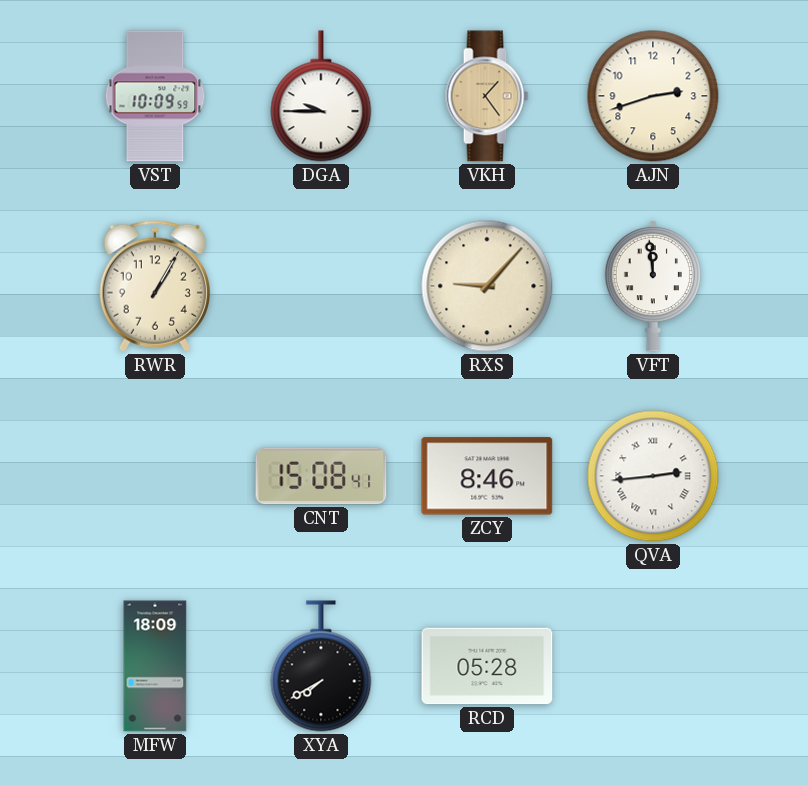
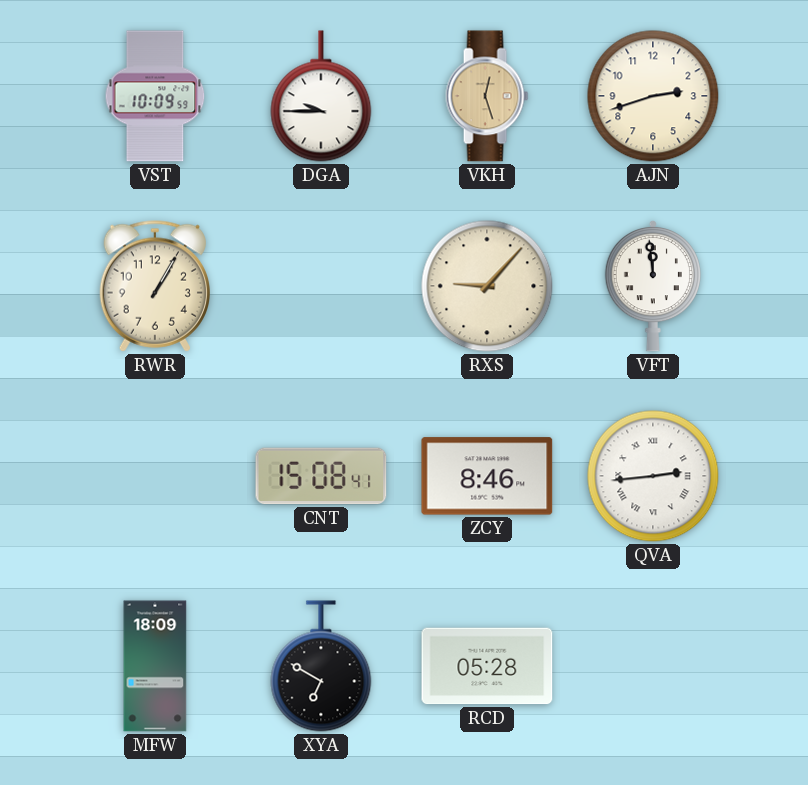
VKH: 1:24 -> 12:27
XYA: 7:40 -> 6:50
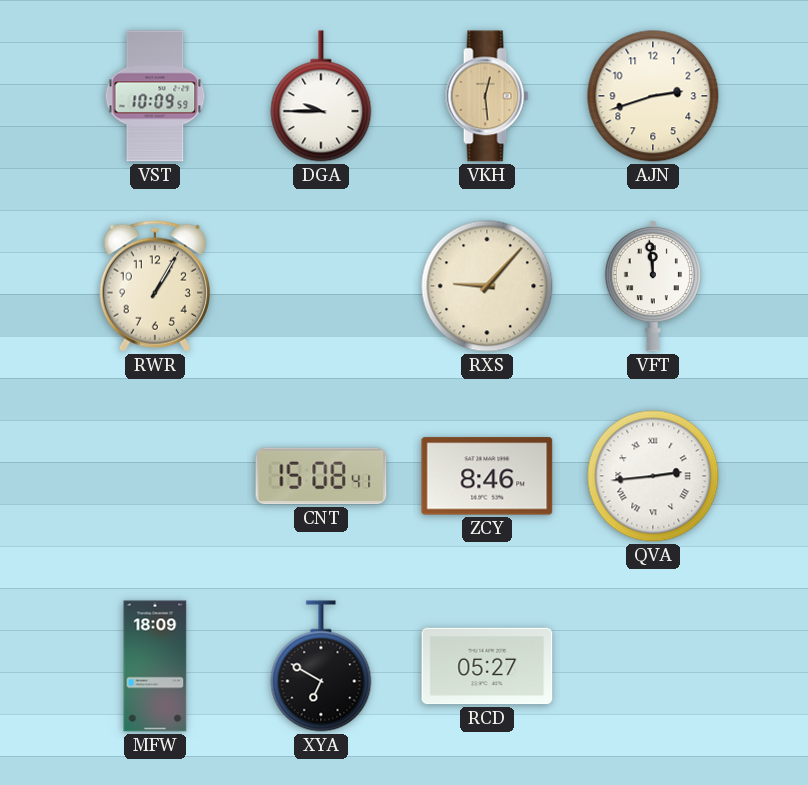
VKH: 12:27 -> 12:29
RCD: 05:28 -> 05:27
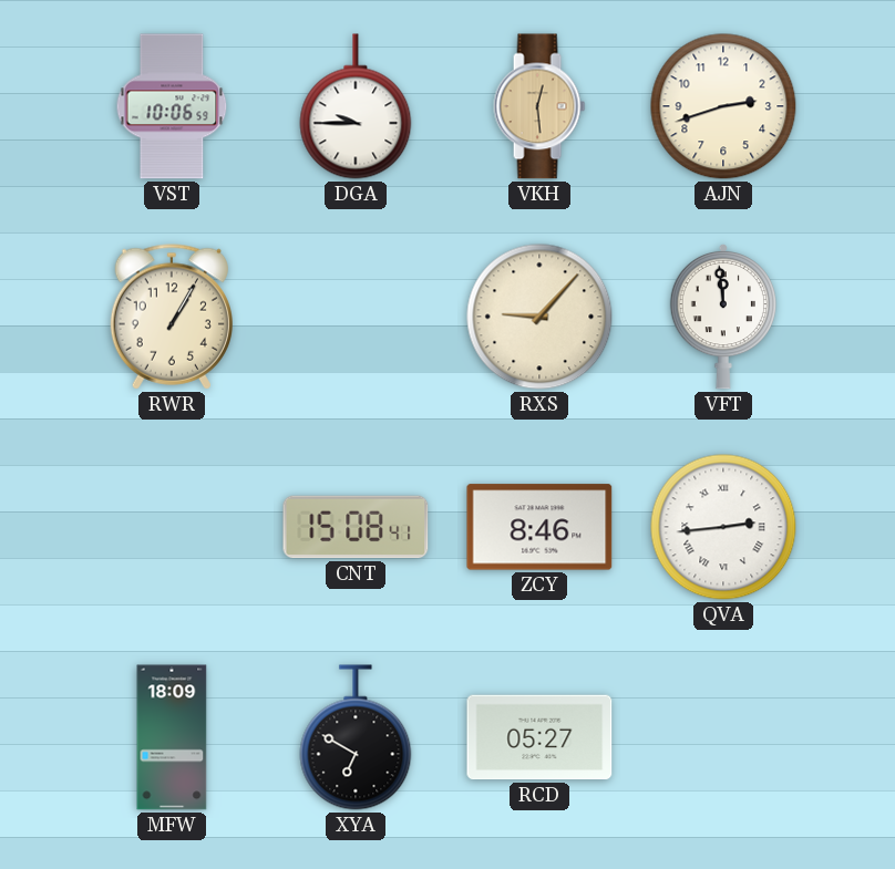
VST: 10:09 -> 10:06
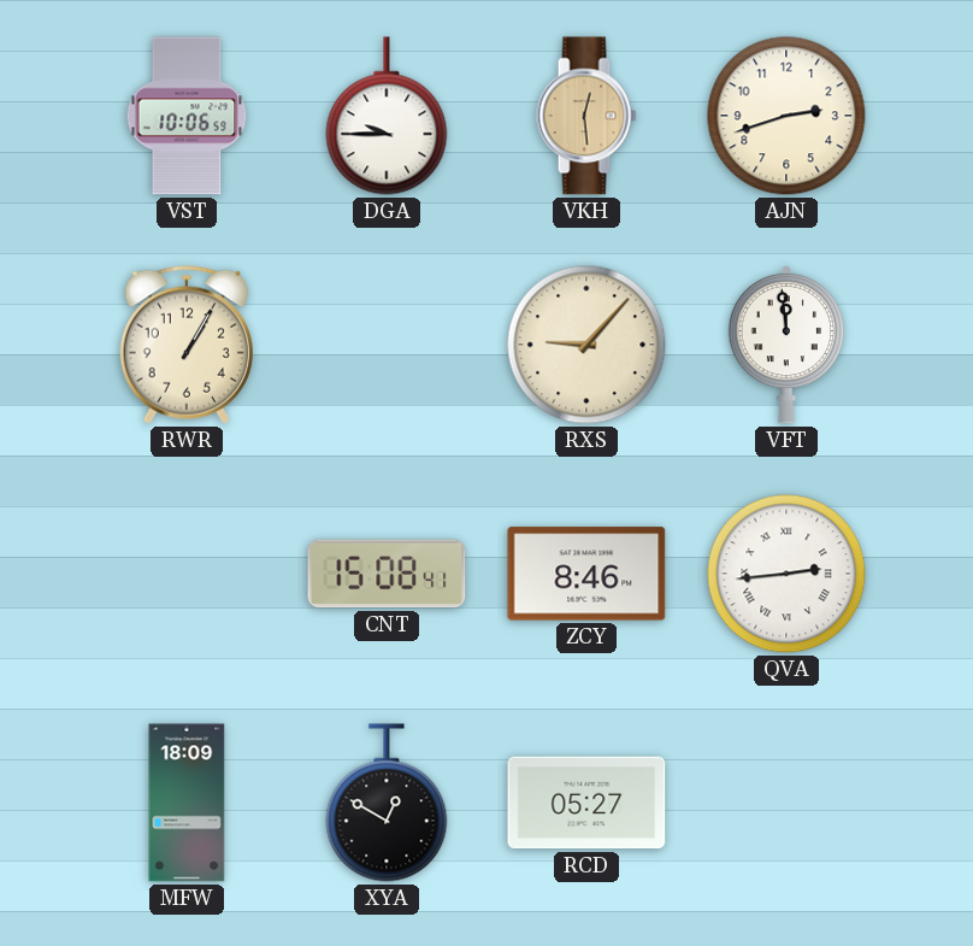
XYA: 6:50 -> 12:50
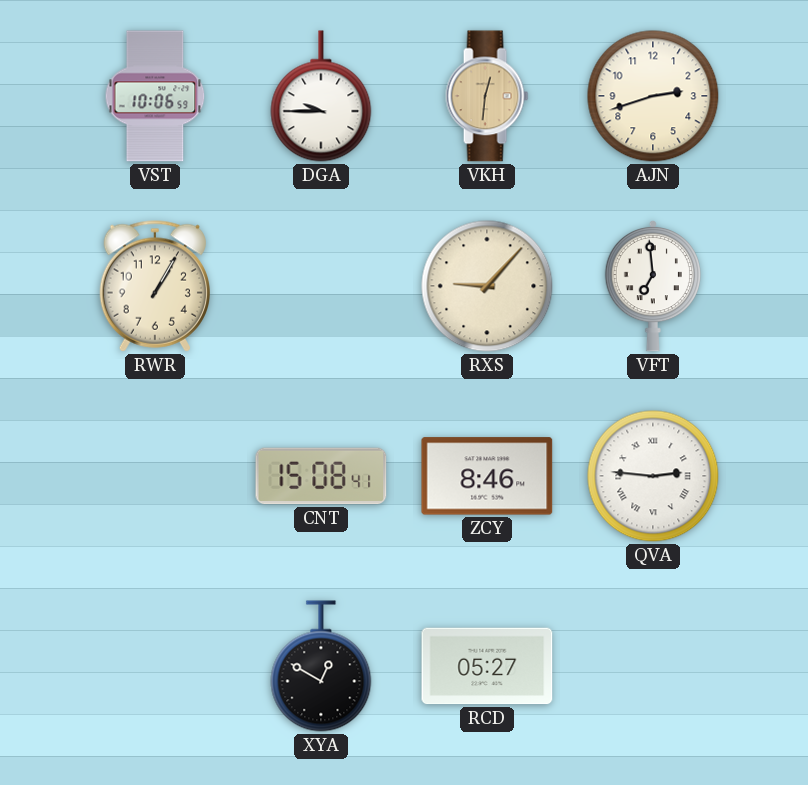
VKH: 12:29 -> 12:31
VFT: 11:59 -> 6:59
QVA: 2:44 -> 2:46
MFW: 18:09 -> none
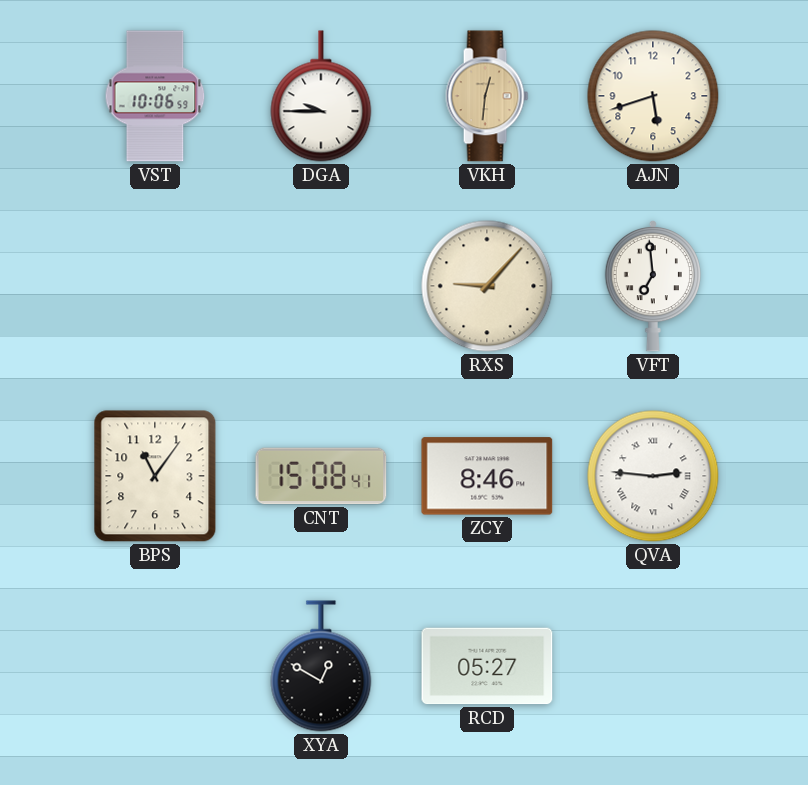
AJN: 2:42 -> 5:42
RWR: 1:05 -> none
BPS: none -> 11:06
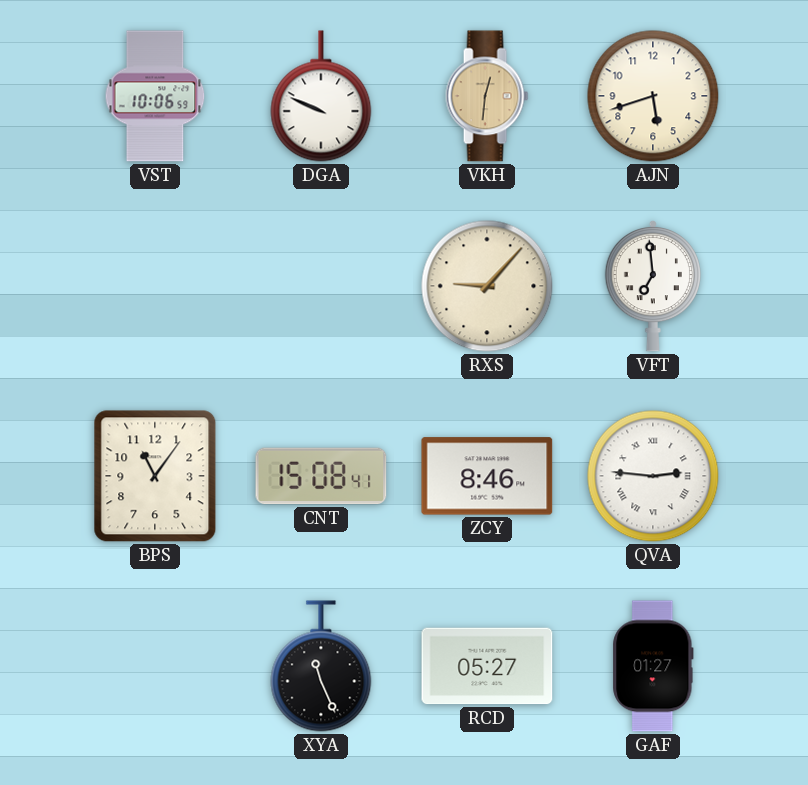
DGA: 9:45 -> 9:49
XYA: 12:50 -> 11:26
GAF: none -> 01:27
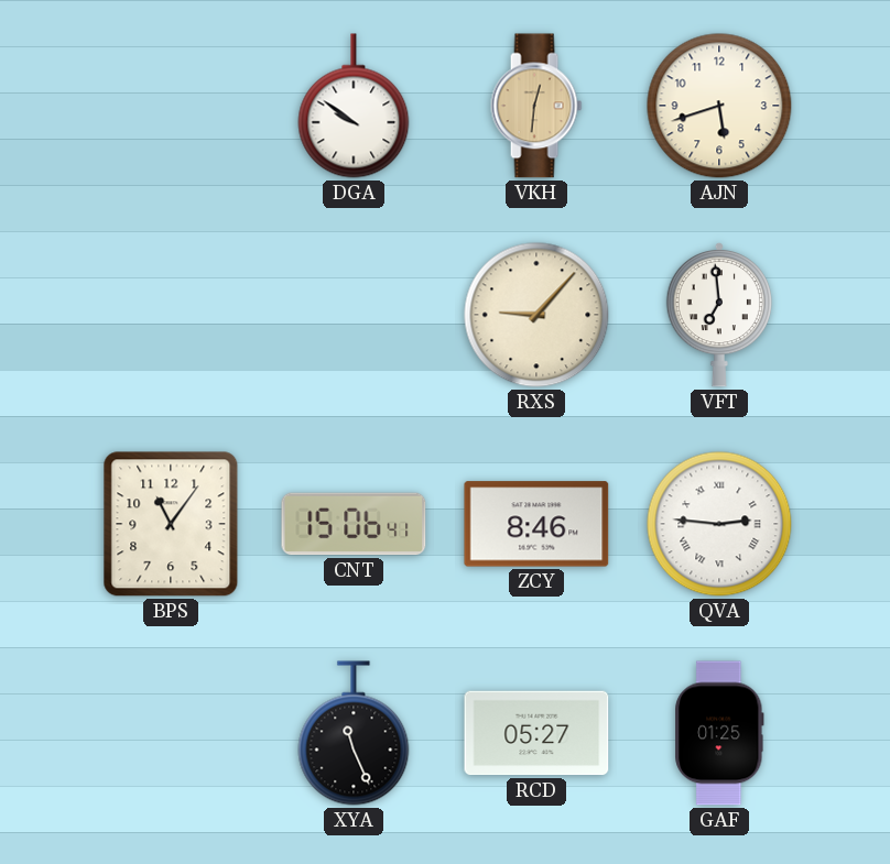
VST: 10:06 -> none
DGA: 9:49 -> 9:51
CNT: 15:08 -> 15:06
GAF: 01:27 -> 01:25
